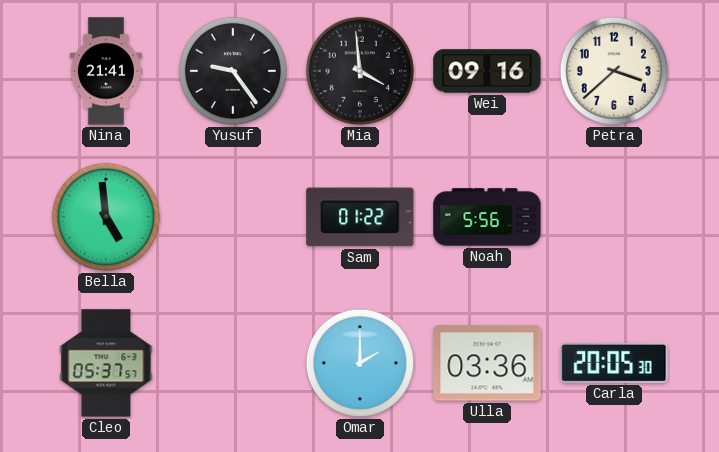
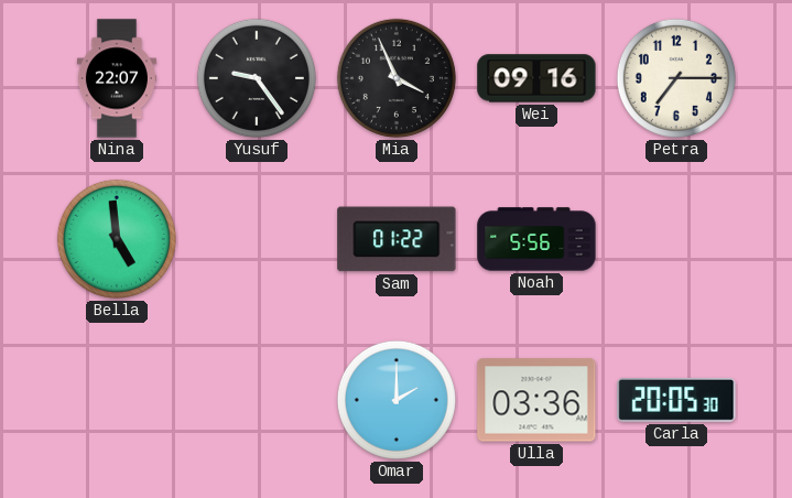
Nina: 21:41 -> 22:07
Mia: 3:59 -> 3:56
Petra: 3:38 -> 7:15
Cleo: 05:37 -> none
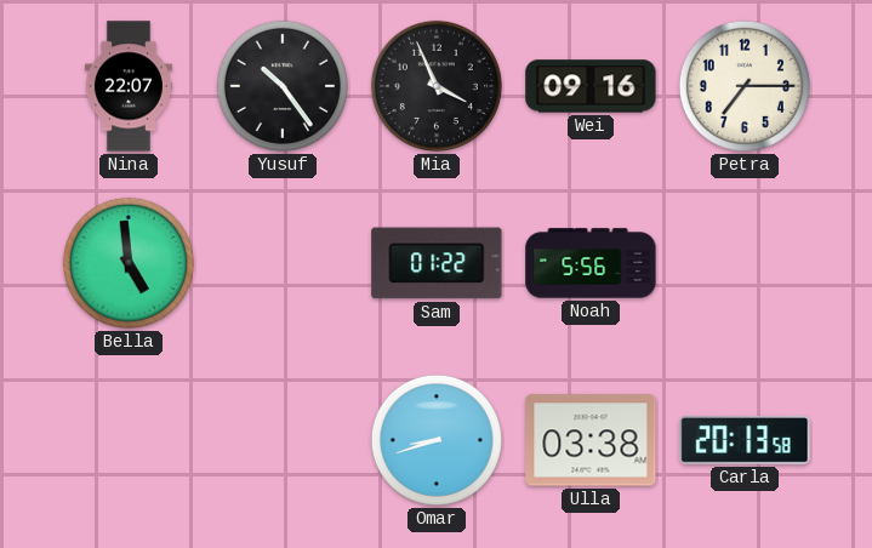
Yusuf: 9:24 -> 10:24
Omar: 2:00 -> 8:42
Ulla: 03:36 -> 03:38
Carla: 20:05 -> 20:13
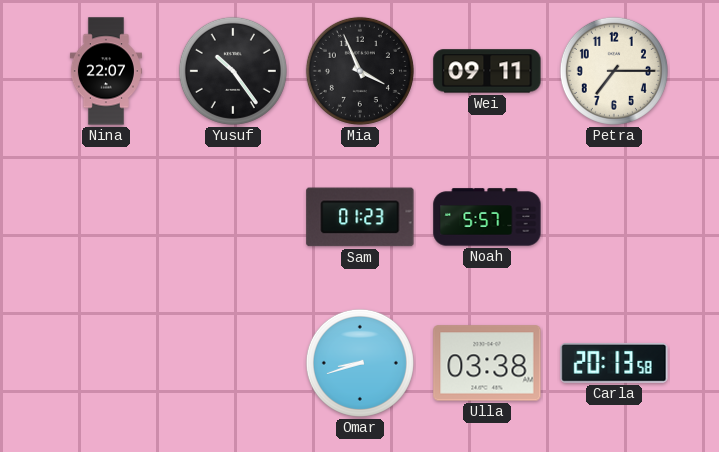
Wei: 09:16 -> 09:11
Bella: 4:59 -> none
Sam: 01:22 -> 01:23
Noah: 5:56 -> 5:57
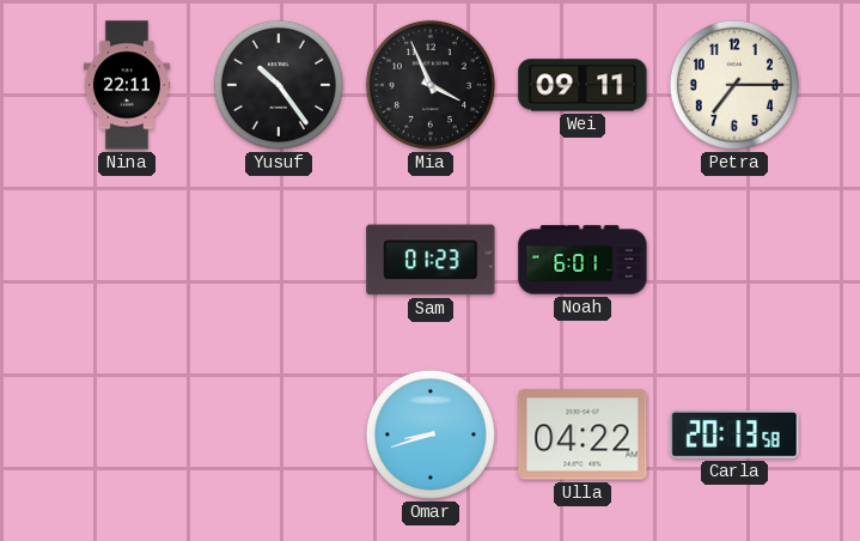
Nina: 22:07 -> 22:11
Noah: 5:57 -> 6:01
Ulla: 03:38 -> 04:22
